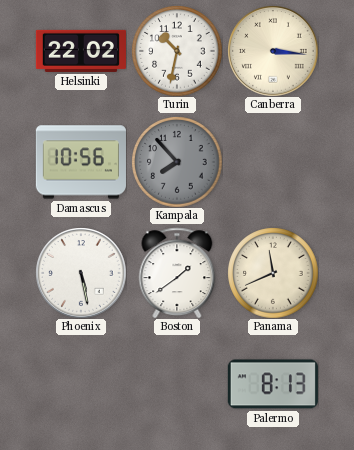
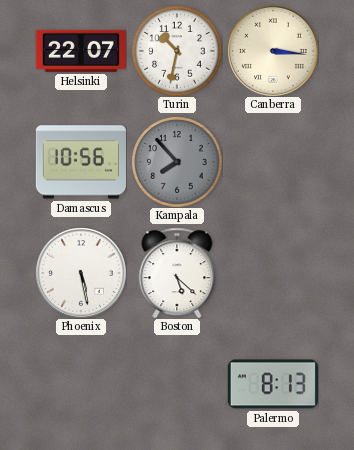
Helsinki: 22:02 -> 22:07
Boston: 1:39 -> 5:22
Panama: 11:41 -> none
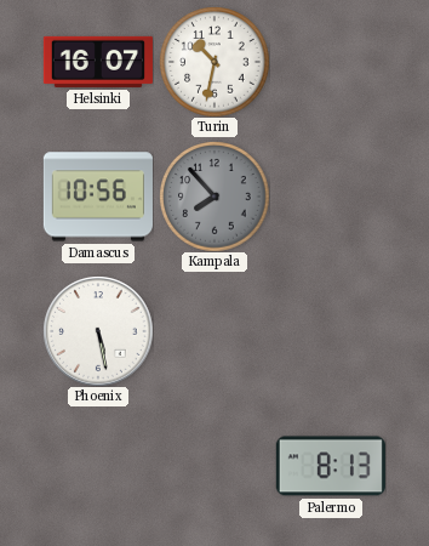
Helsinki: 22:07 -> 16:07
Canberra: 3:16 -> none
Boston: 5:22 -> none
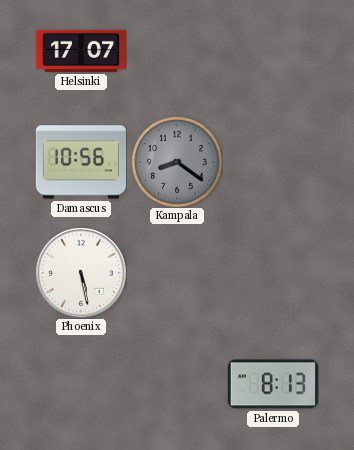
Helsinki: 16:07 -> 17:07
Turin: 10:32 -> none
Kampala: 7:53 -> 8:21
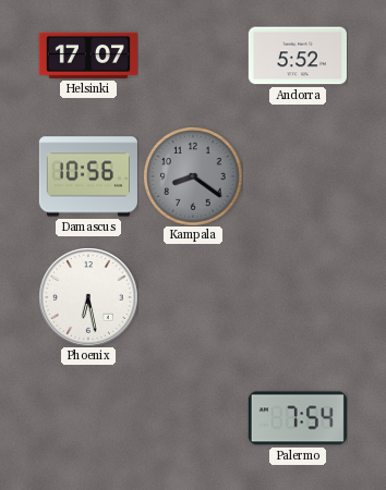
Andorra: none -> 5:52
Phoenix: 5:28 -> 6:28
Palermo: 8:13 -> 7:54
